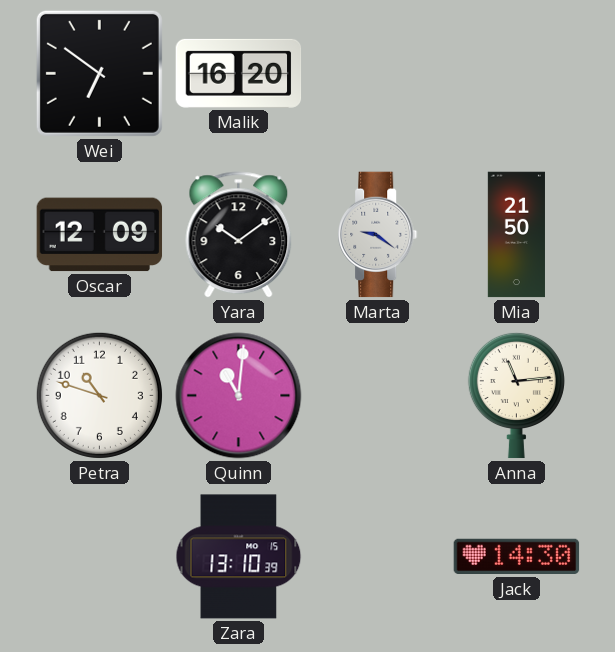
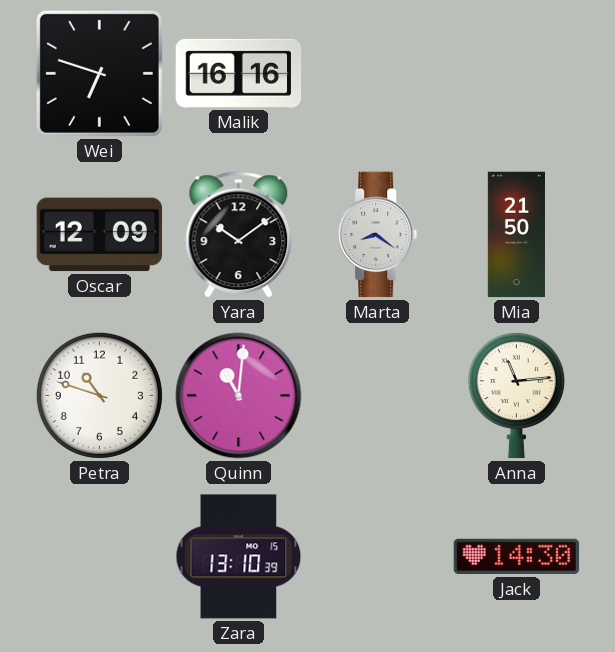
Wei: 6:51 -> 6:48
Malik: 16:20 -> 16:16
Marta: 9:21 -> 8:21
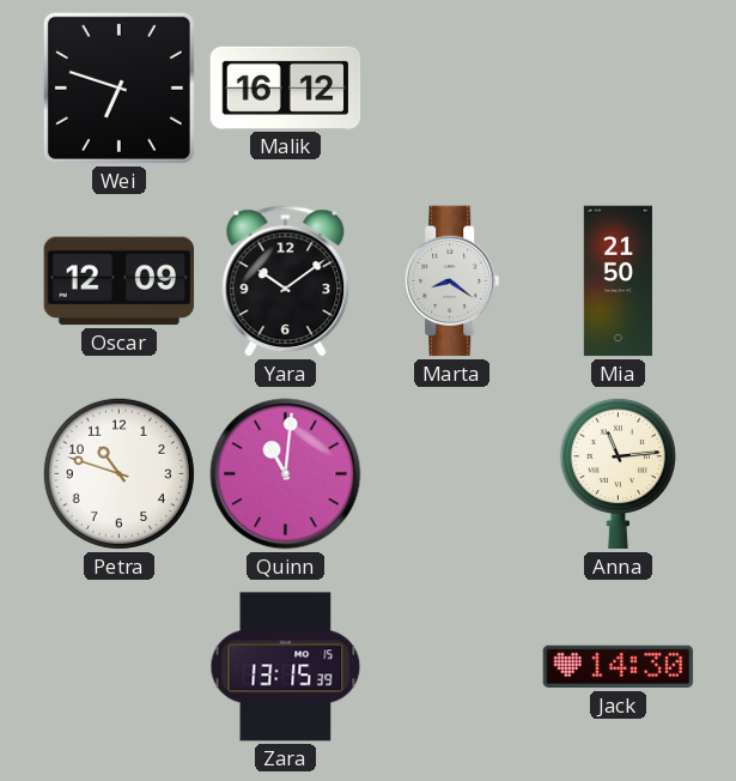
Malik: 16:16 -> 16:12
Zara: 13:10 -> 13:15
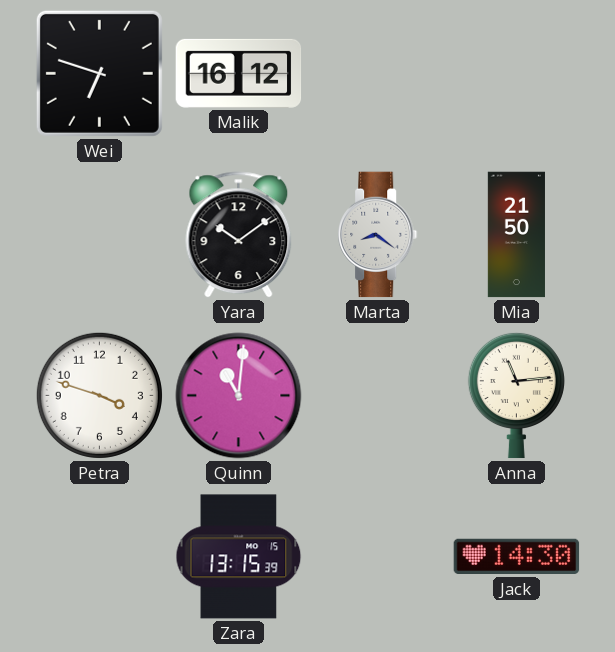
Oscar: 12:09 -> none
Petra: 10:48 -> 3:48
